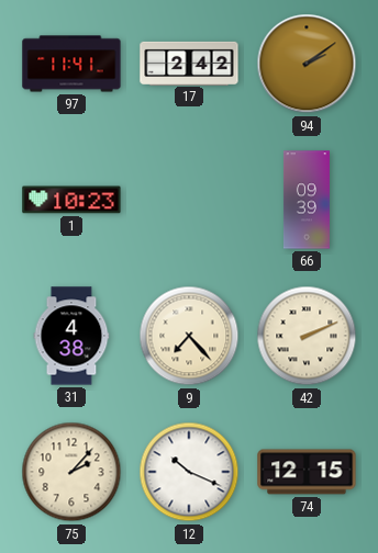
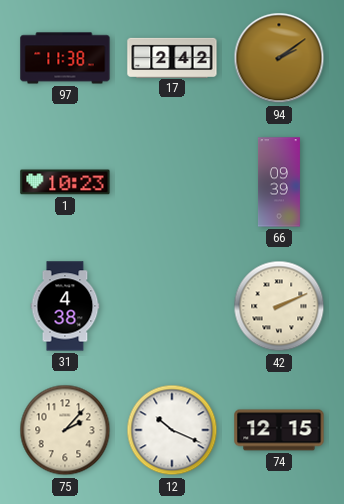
97: 11:41 -> 11:38
9: 7:23 -> none
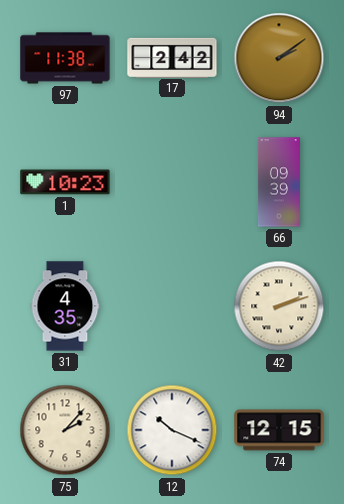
31: 4:38 -> 4:35
42: 2:11 -> 2:12
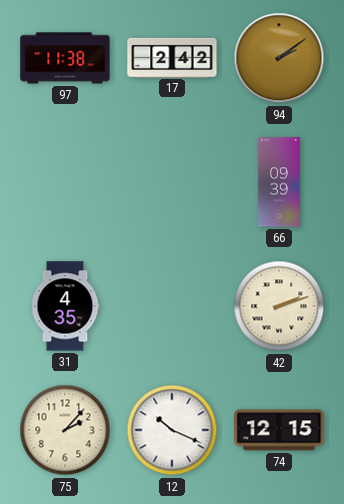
1: 10:23 -> none
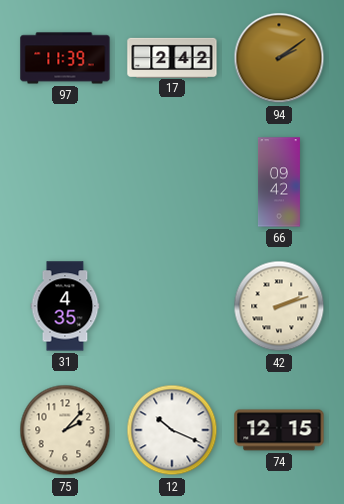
97: 11:38 -> 11:39
66: 09:39 -> 09:42
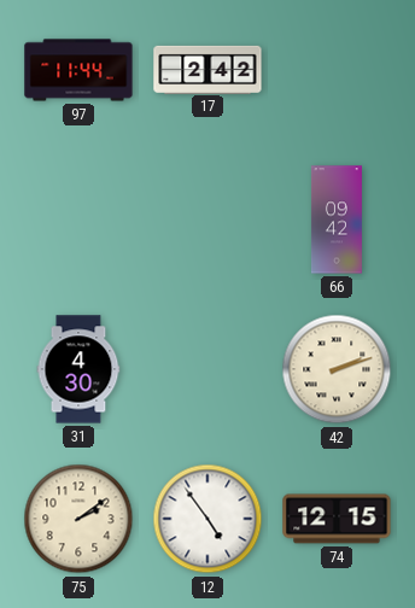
97: 11:39 -> 11:44
94: 2:09 -> none
31: 4:35 -> 4:30
75: 2:07 -> 2:09
12: 10:19 -> 4:54
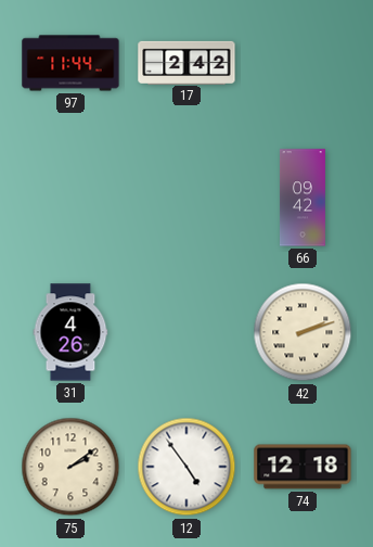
31: 4:30 -> 4:26
74: 12:15 -> 12:18
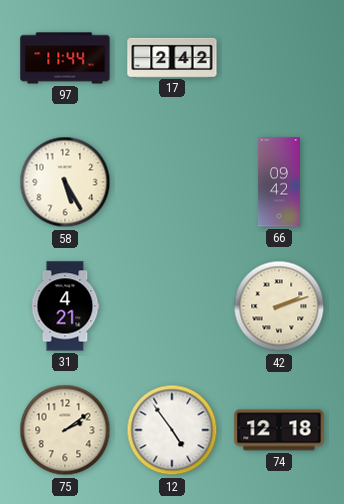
58: none -> 5:25
31: 4:26 -> 4:21
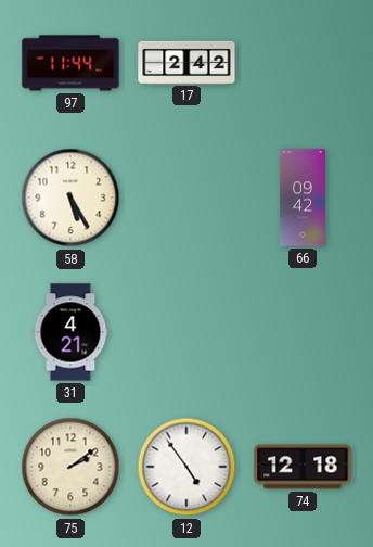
42: 2:12 -> none
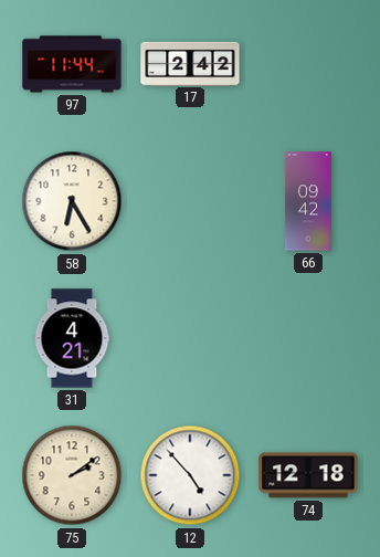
58: 5:25 -> 6:25
12: 4:54 -> 4:53
